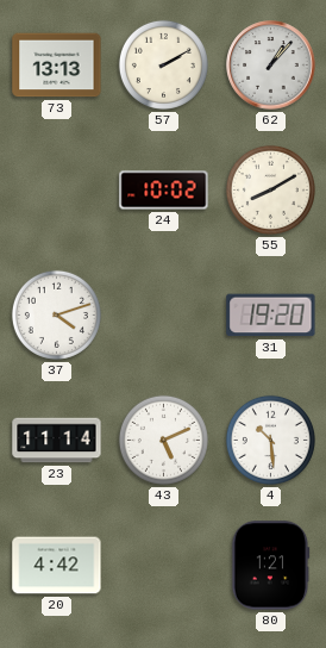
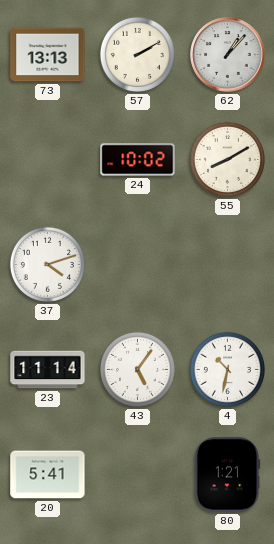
31: 19:20 -> none
43: 5:11 -> 5:06
4: 10:29 -> 10:32
20: 4:42 -> 5:41
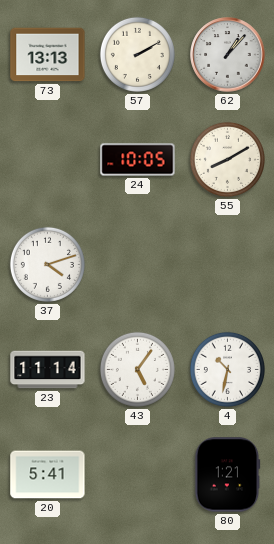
24: 10:02 -> 10:05
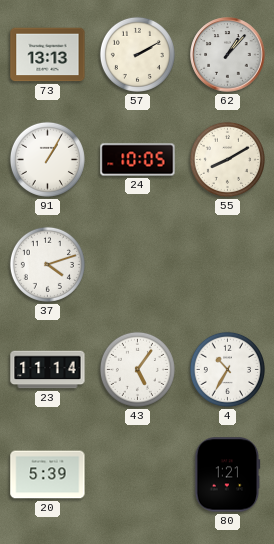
91: none -> 1:05
4: 10:32 -> 10:35
20: 5:41 -> 5:39
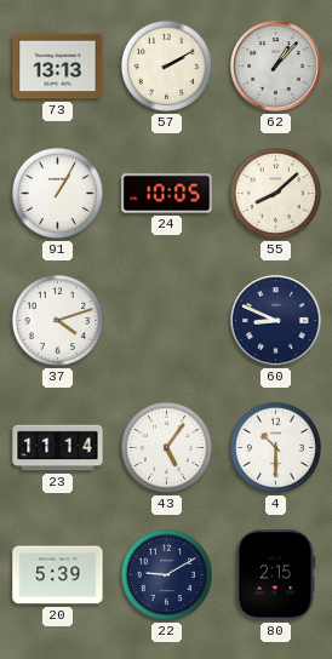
55: 8:10 -> 8:08
60: none -> 8:49
4: 10:35 -> 10:30
22: none -> 9:10
80: 1:21 -> 2:15
